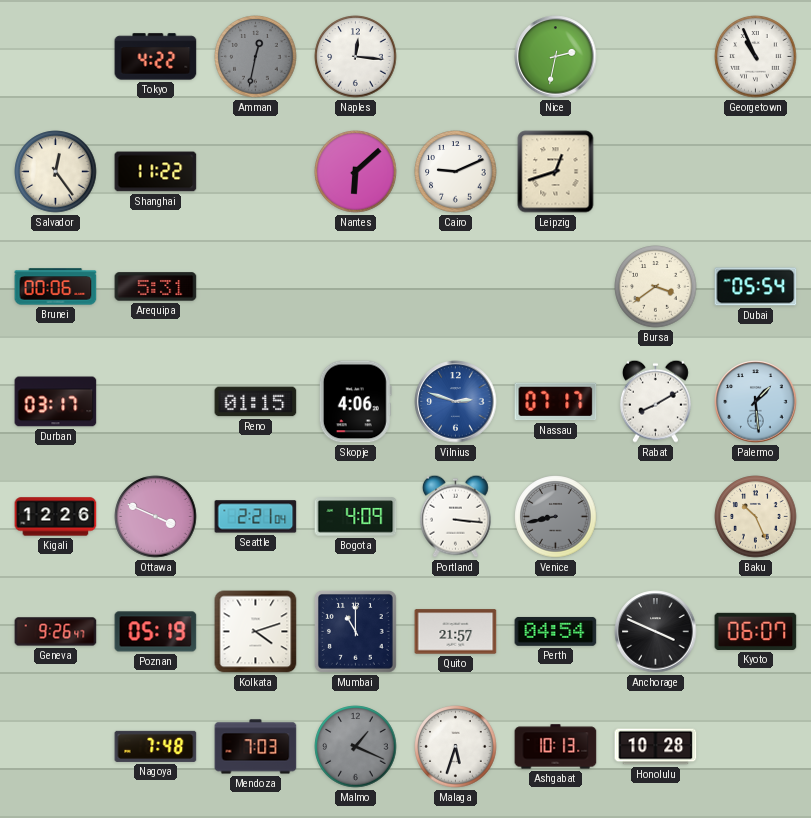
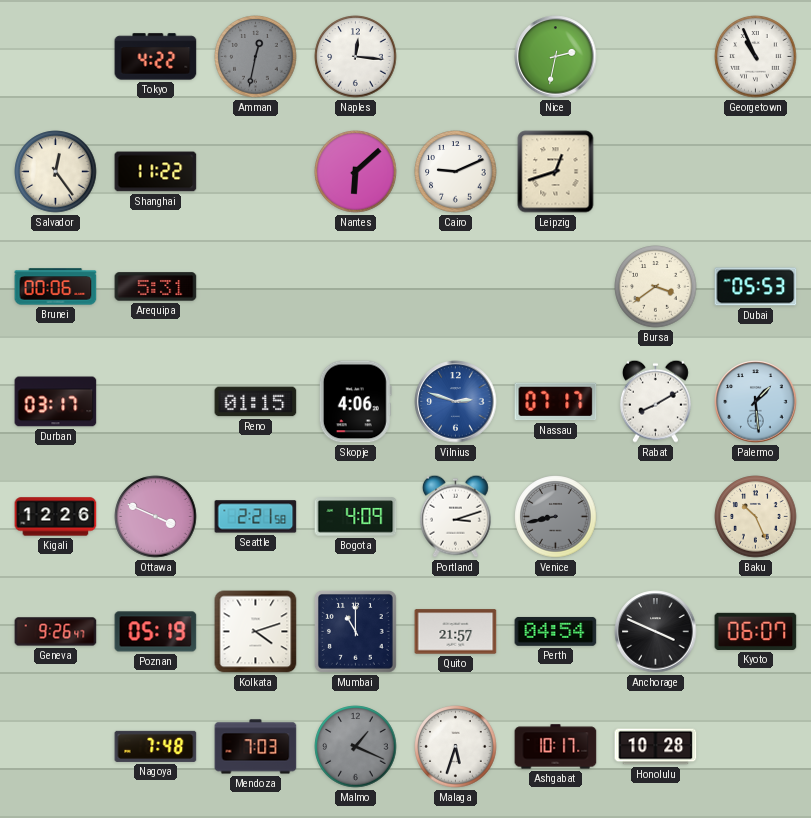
Dubai: 05:54 -> 05:53
Seattle: 2:21:04 -> 2:21:58
Portland: 3:16 -> 3:12
Ashgabat: 10:13 -> 10:17
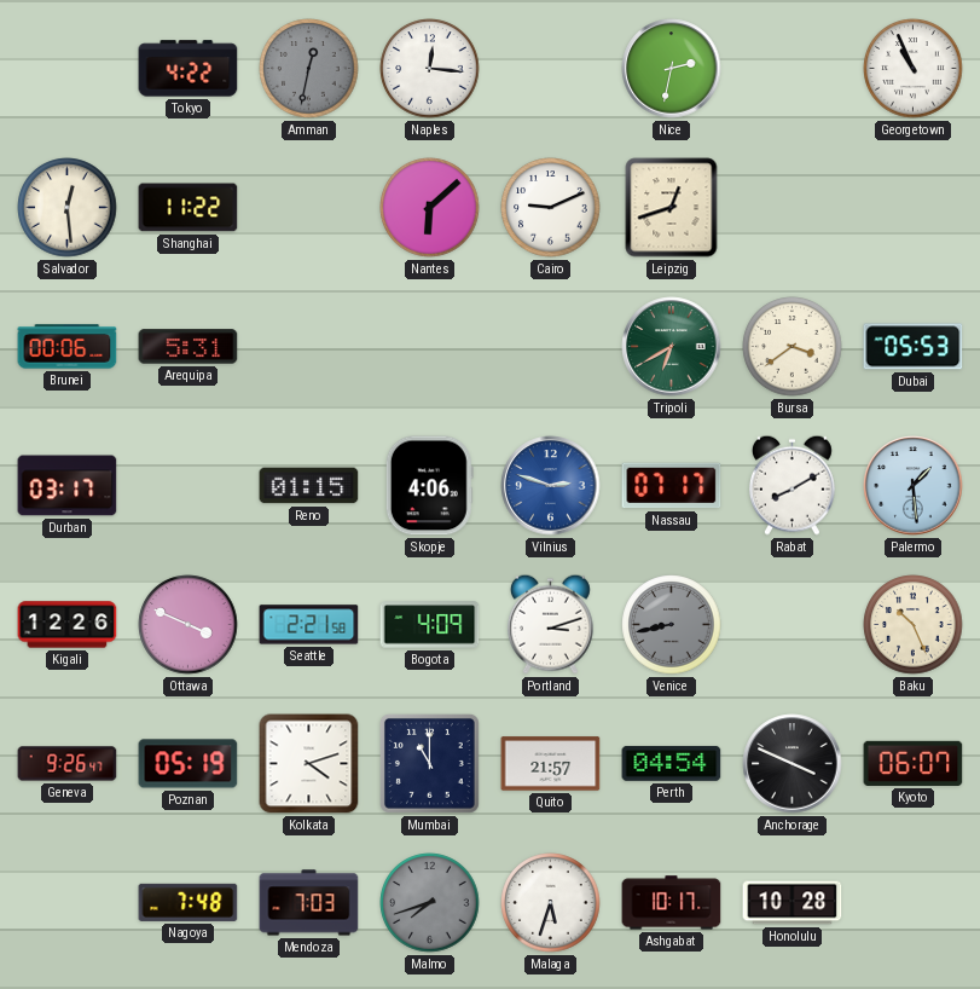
Salvador: 12:24 -> 12:29
Tripoli: none -> 6:40
Malmo: 1:19 -> 7:42
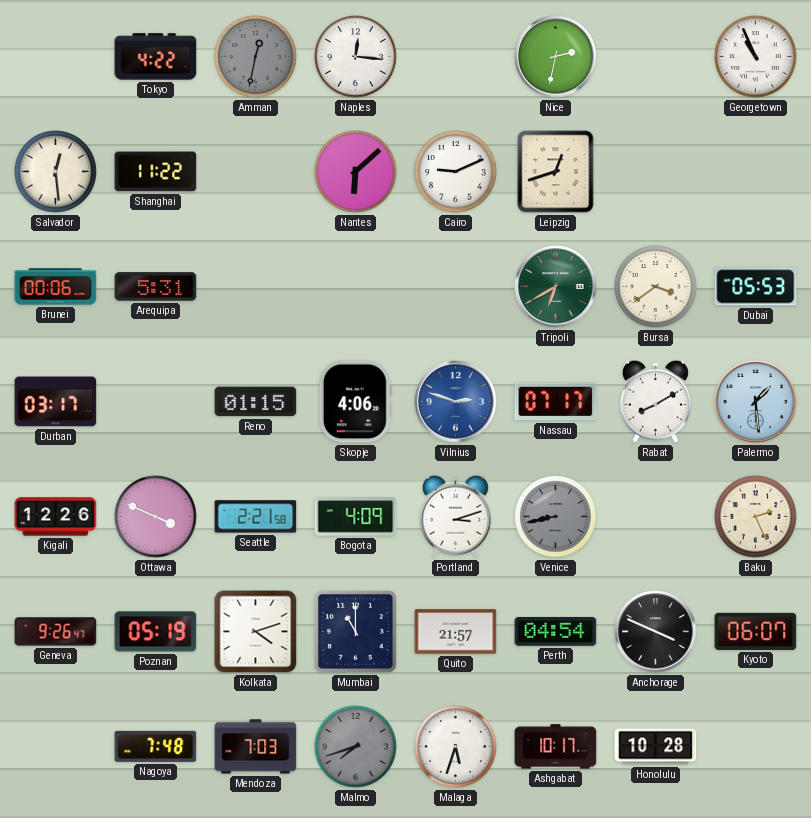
Baku: 10:26 -> 2:26
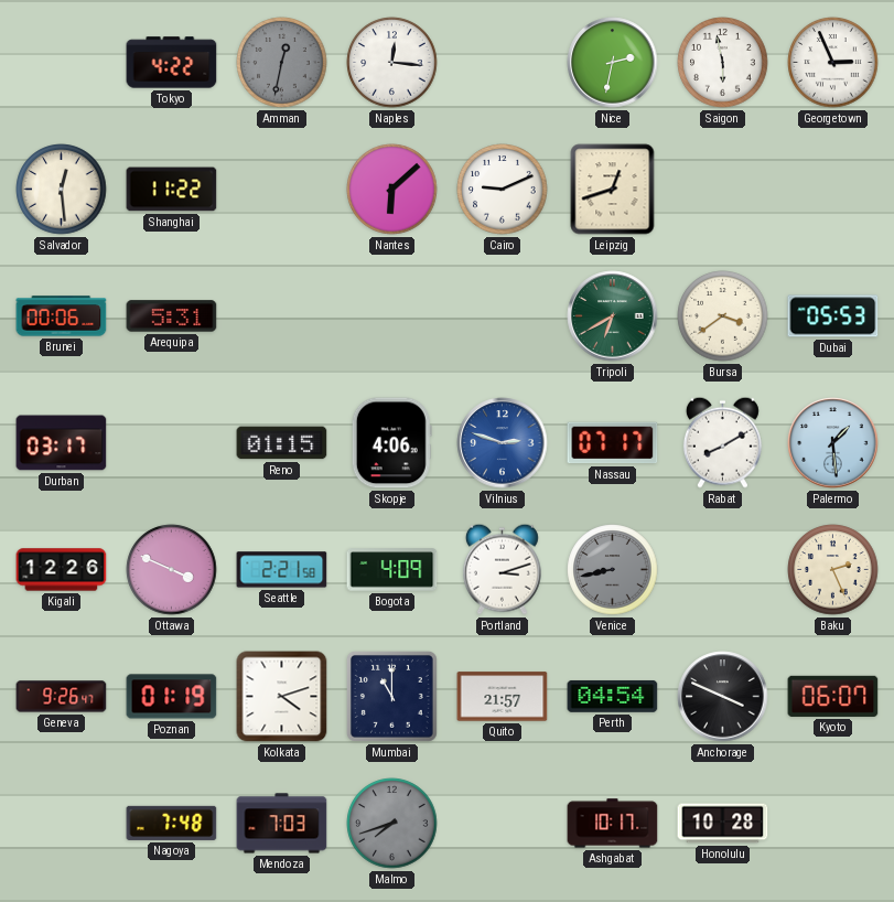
Saigon: none -> 5:58
Georgetown: 10:56 -> 2:56
Poznan: 05:19 -> 01:19
Malaga: 5:33 -> none
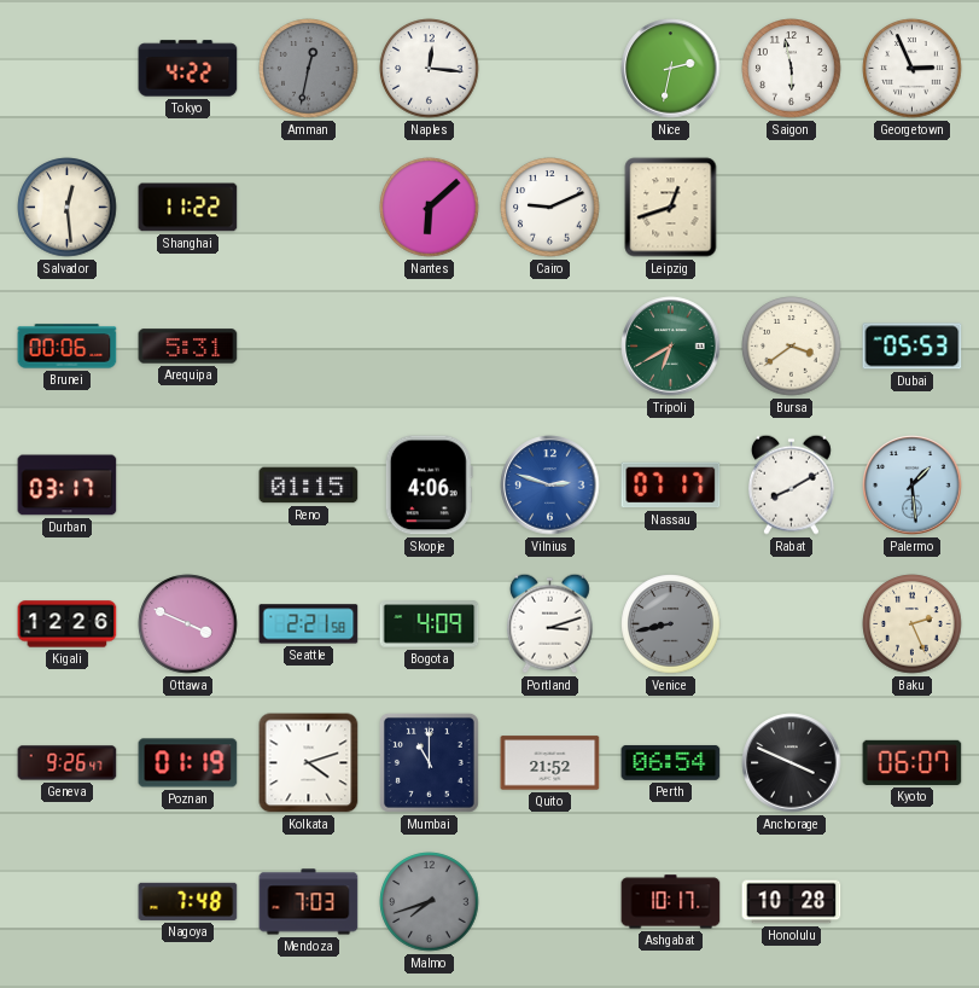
Quito: 21:57 -> 21:52
Perth: 04:54 -> 06:54
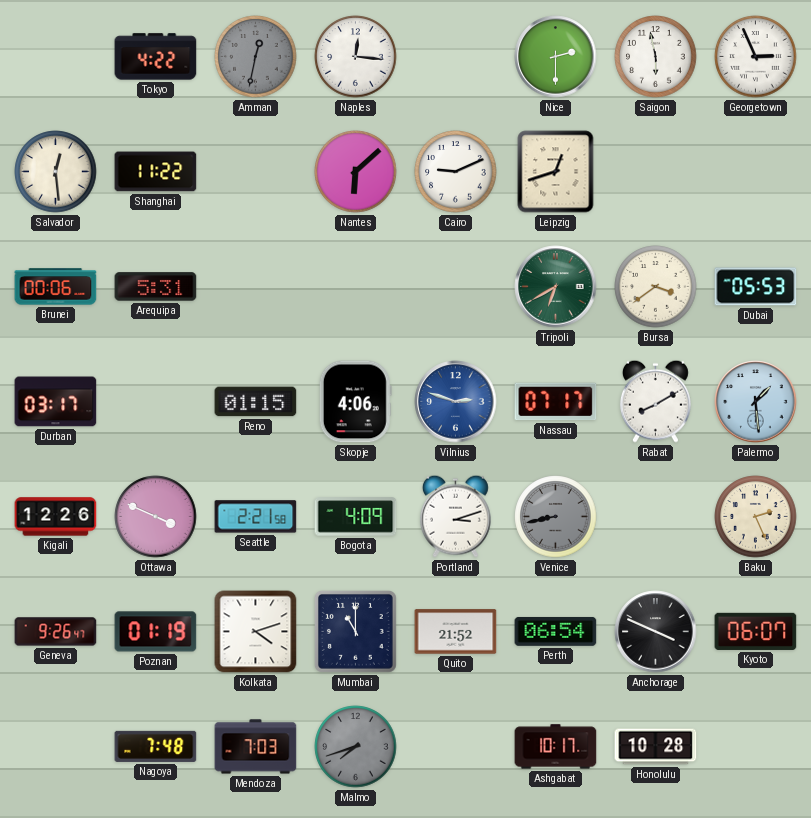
Nice: 2:32 -> 2:30
